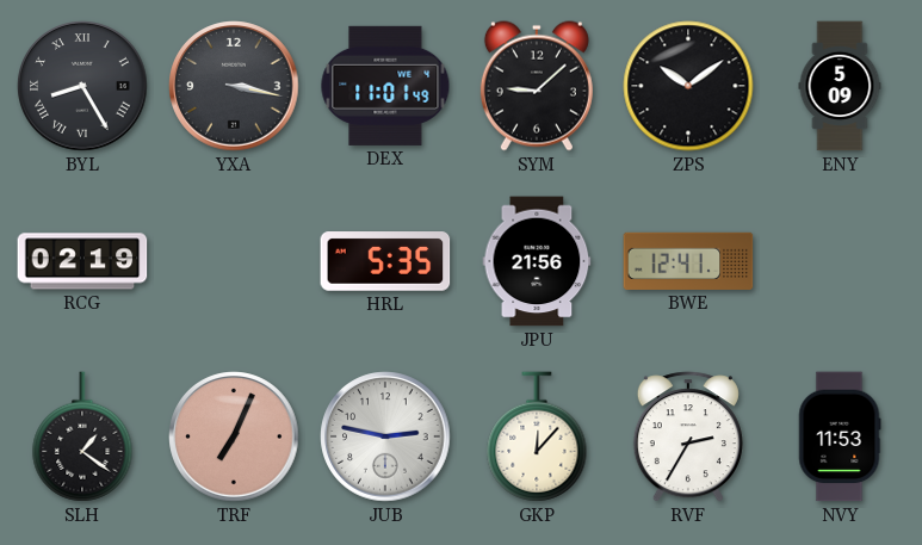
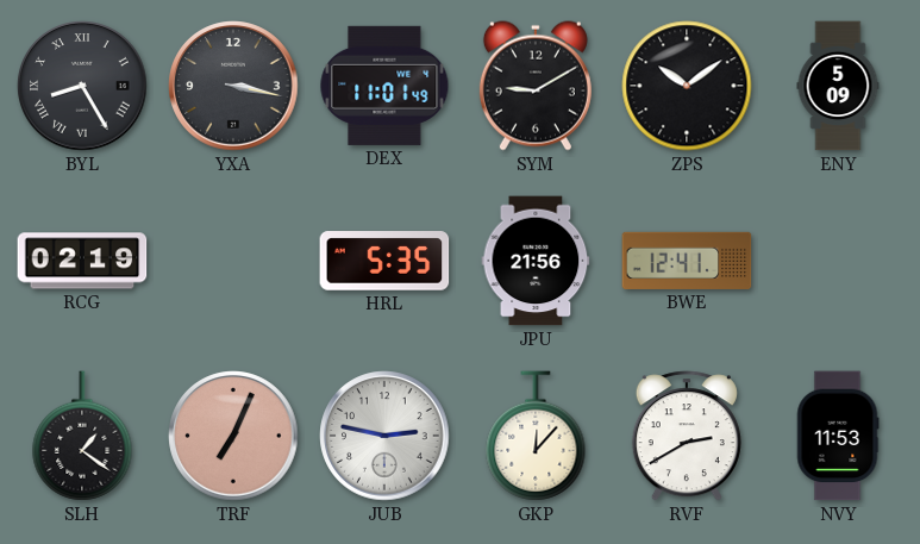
SYM: 9:08 -> 9:10
RVF: 2:35 -> 2:40
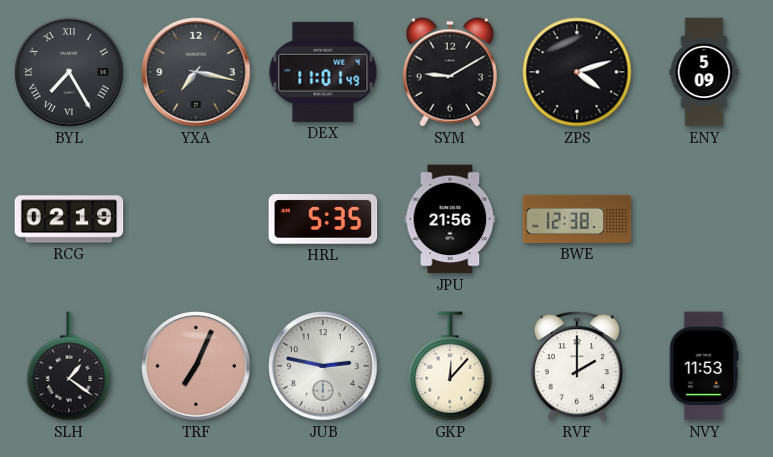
BYL: 8:25 -> 7:25
YXA: 3:17 -> 7:17
ZPS: 10:09 -> 4:12
BWE: 12:41 -> 12:38
RVF: 2:40 -> 2:00
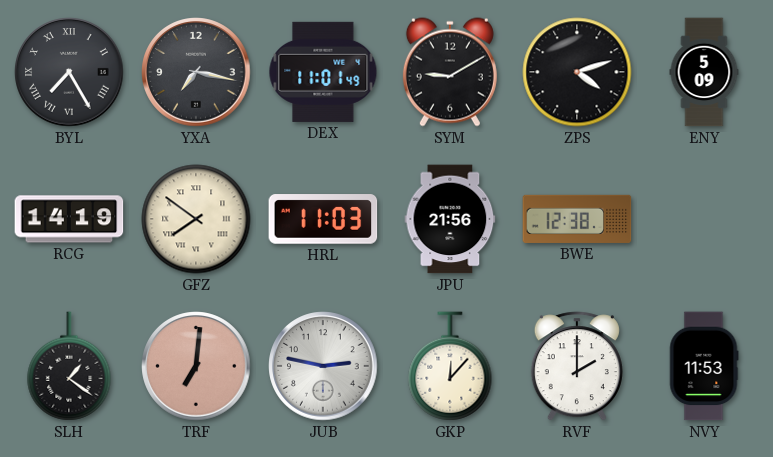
RCG: 02:19 -> 14:19
GFZ: none -> 7:51
HRL: 5:35 -> 11:03
TRF: 7:04 -> 7:01
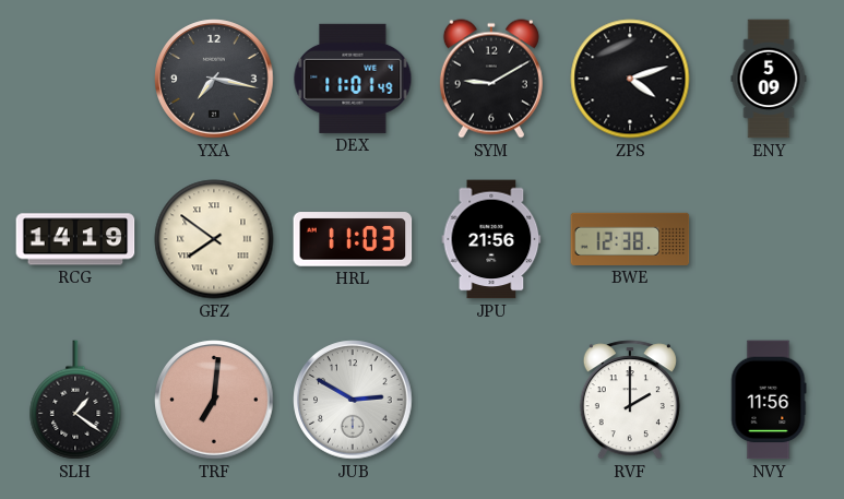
BYL: 7:25 -> none
JUB: 2:47 -> 2:50
GKP: 12:07 -> none
NVY: 11:53 -> 11:56
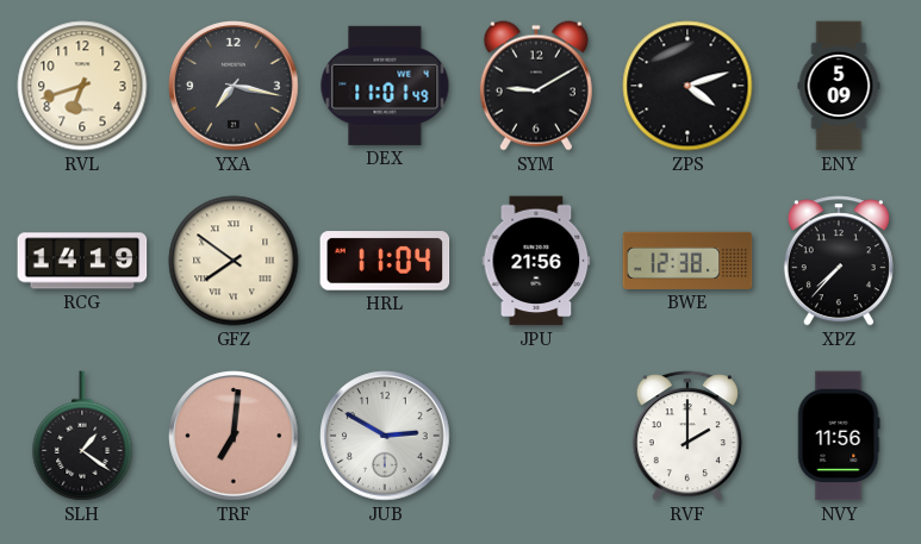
RVL: none -> 6:42
HRL: 11:03 -> 11:04
XPZ: none -> 7:37
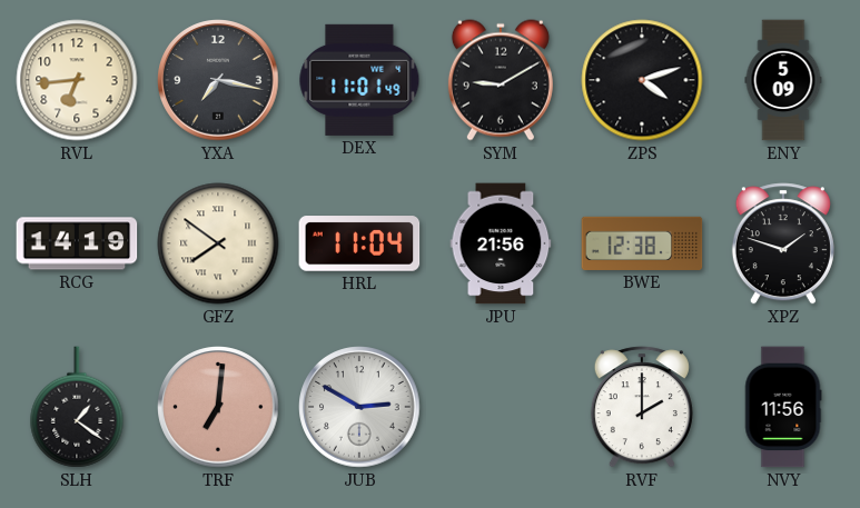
RVL: 6:42 -> 6:44
XPZ: 7:37 -> 1:48
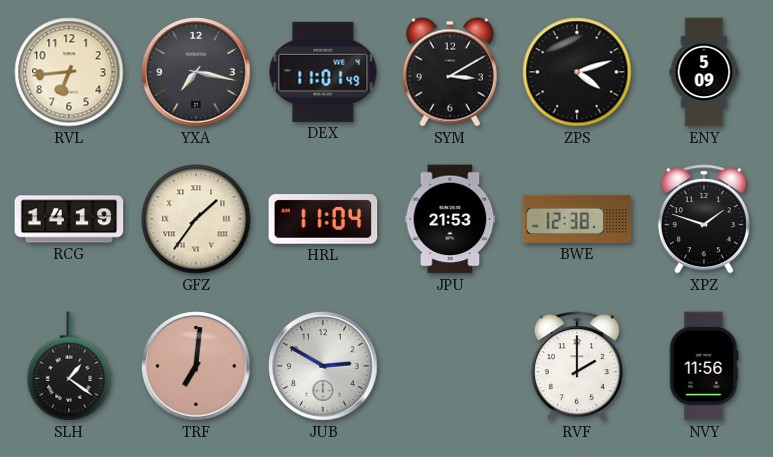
SYM: 9:10 -> 3:10
GFZ: 7:51 -> 1:36
JPU: 21:56 -> 21:53
